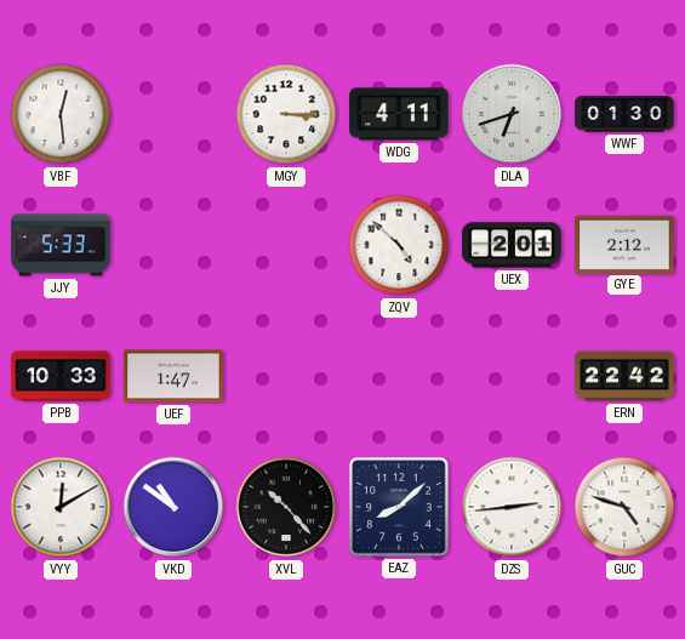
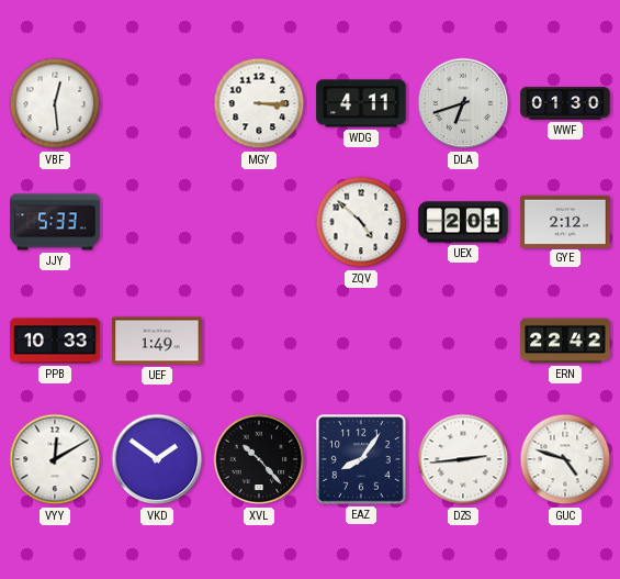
UEF: 1:47 -> 1:49
VKD: 10:51 -> 1:51
EAZ: 8:08 -> 8:06
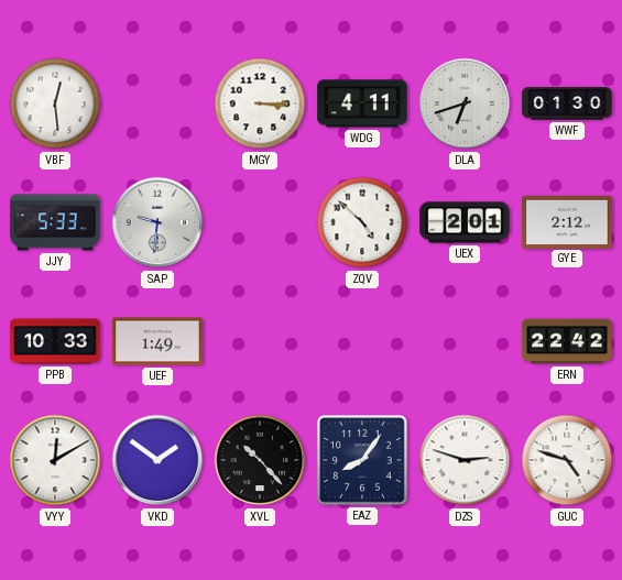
SAP: none -> 9:31
DZS: 2:44 -> 2:48
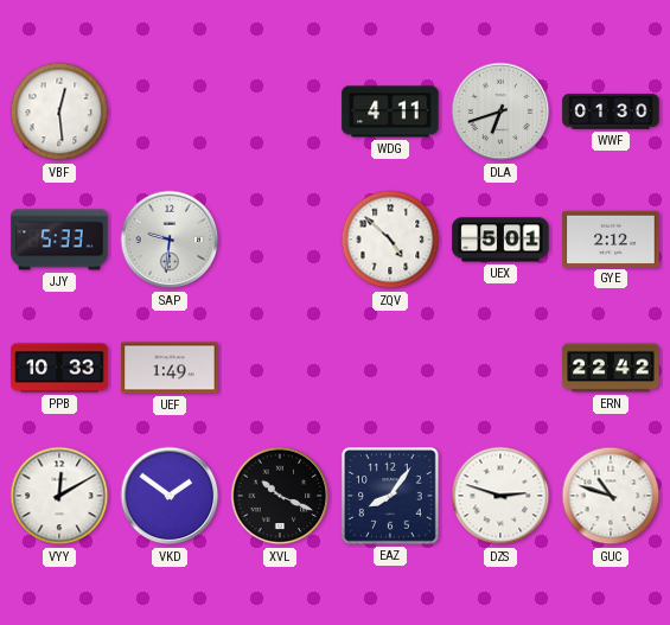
MGY: 3:15 -> none
UEX: 2:01 -> 5:01
XVL: 10:23 -> 10:19
GUC: 4:48 -> 10:48
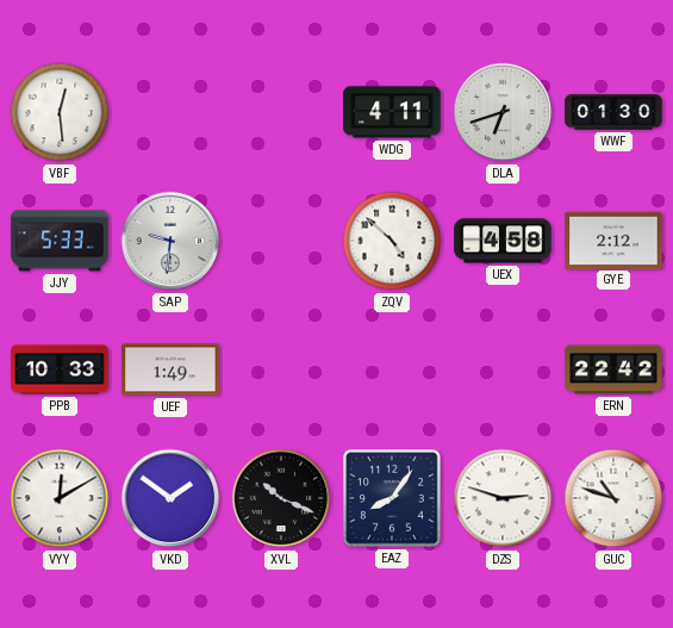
UEX: 5:01 -> 4:58
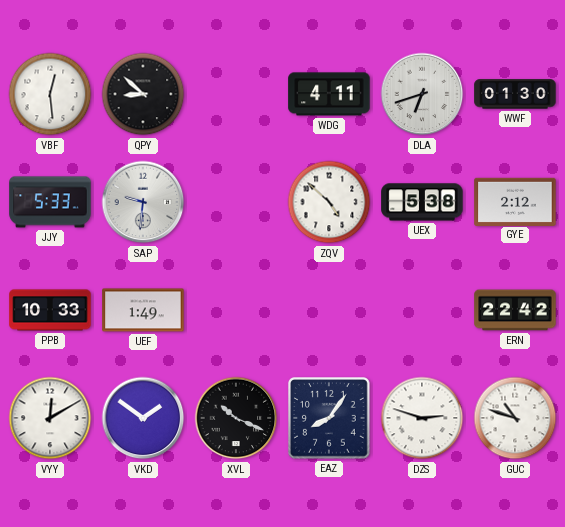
QPY: none -> 8:52
UEX: 4:58 -> 5:38
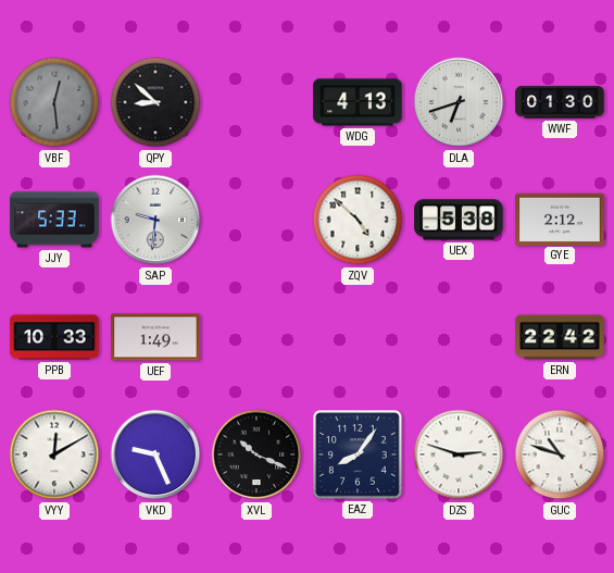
VBF dial: white -> grey
WDG: 4:11 -> 4:13
VKD: 1:51 -> 9:26
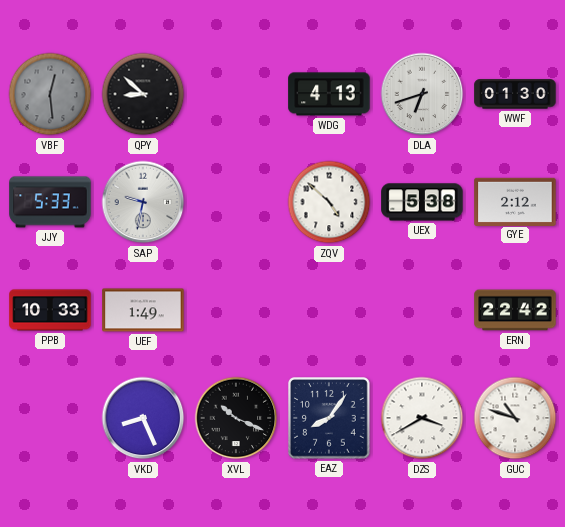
SAP: 9:31 -> 9:32
VYY: 12:10 -> none
VKD: 9:26 -> 8:26
DZS: 2:48 -> 3:40
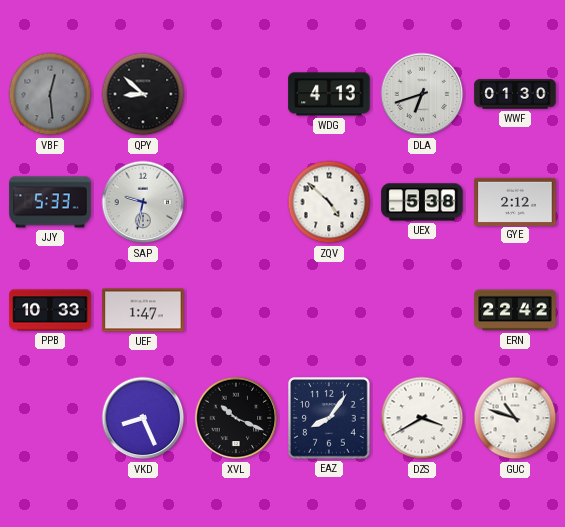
UEF: 1:49 -> 1:47
